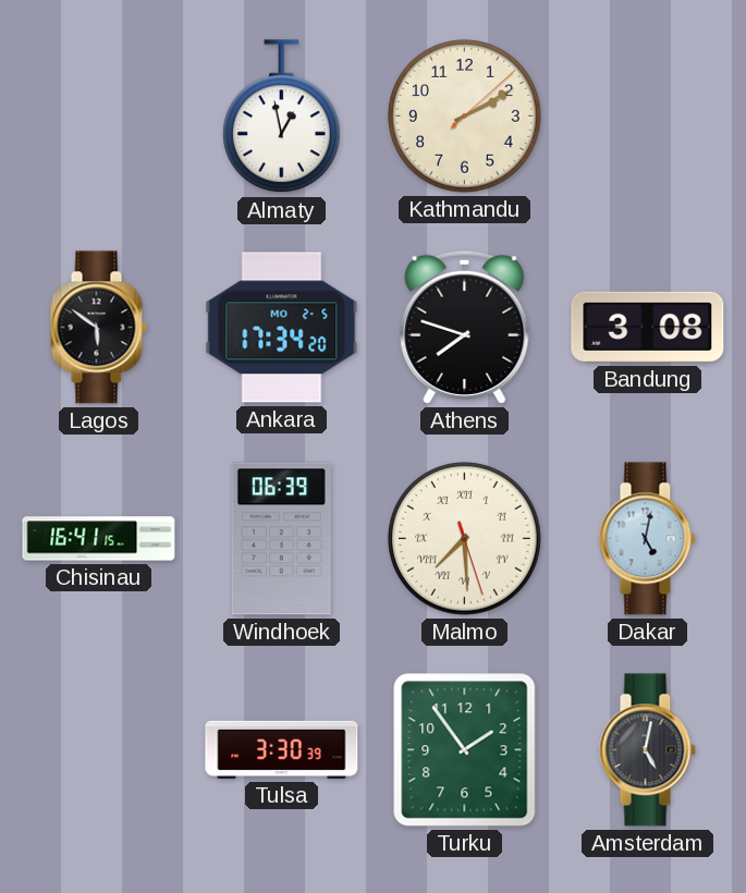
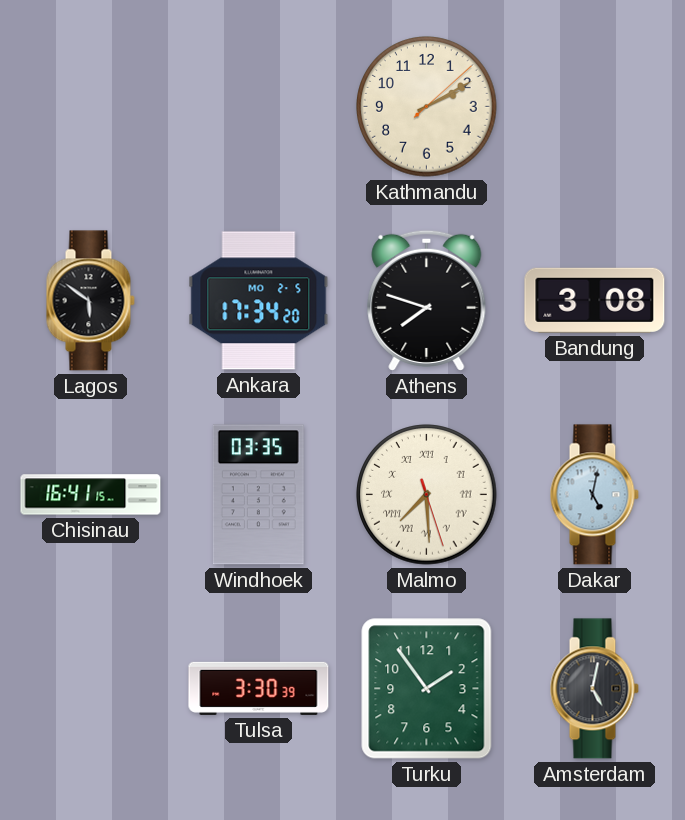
Almaty: 12:58 -> none
Windhoek: 06:39 -> 03:35
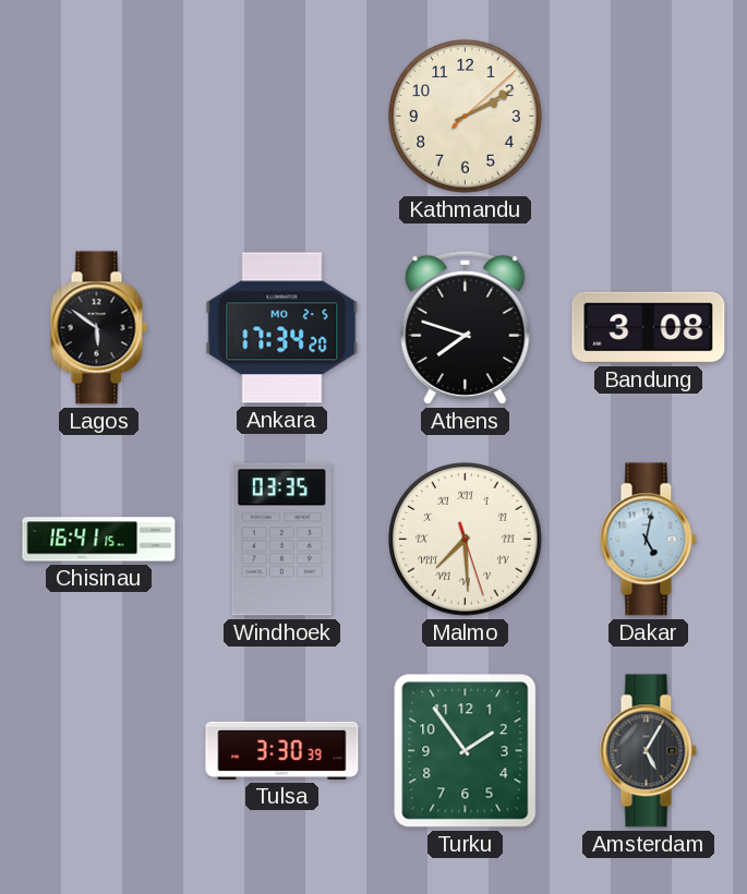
Amsterdam: 5:02 -> 5:05
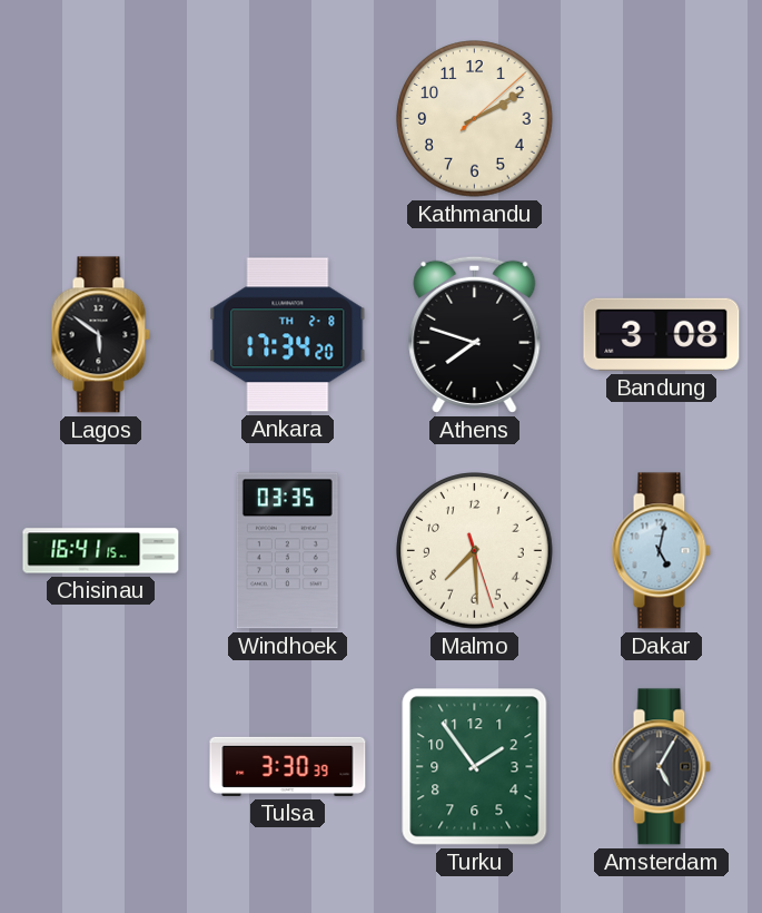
Ankara date: MO 2-5 -> TH 2-8
Malmo numerals: Roman -> Arabic
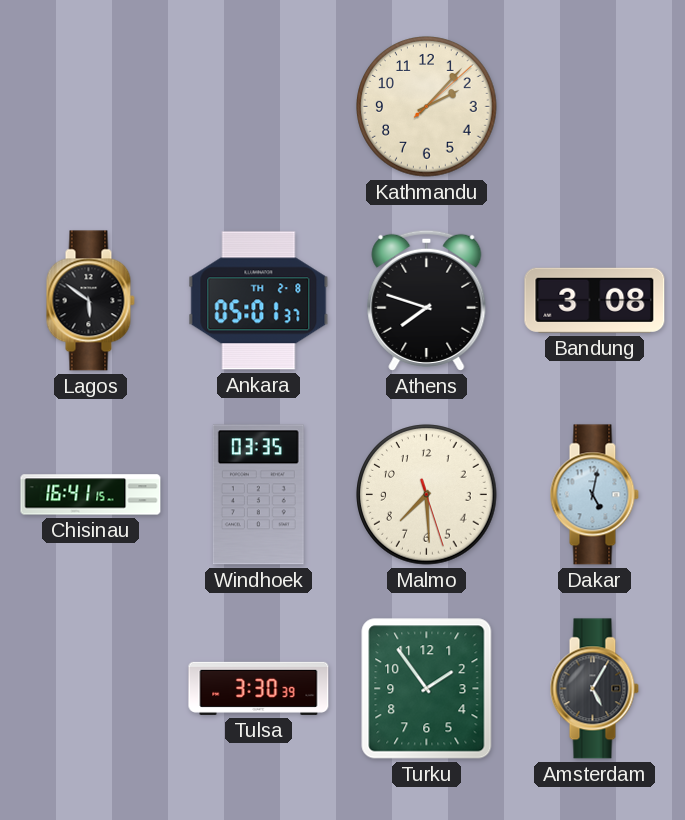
Kathmandu: 2:10 -> 2:07
Ankara: 17:34 -> 05:01
